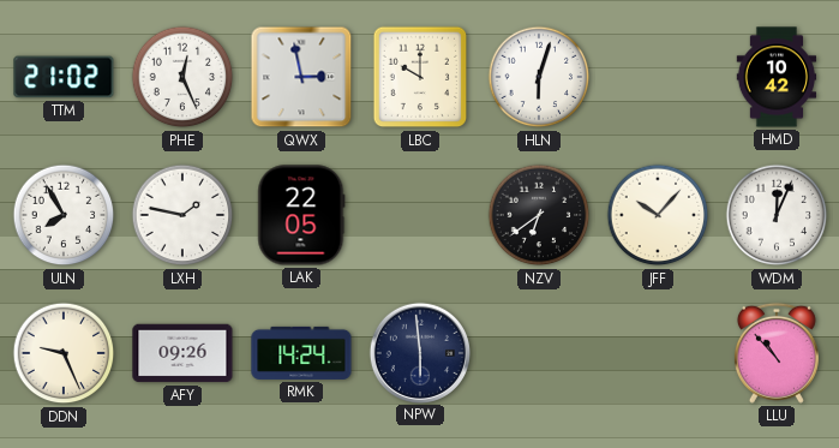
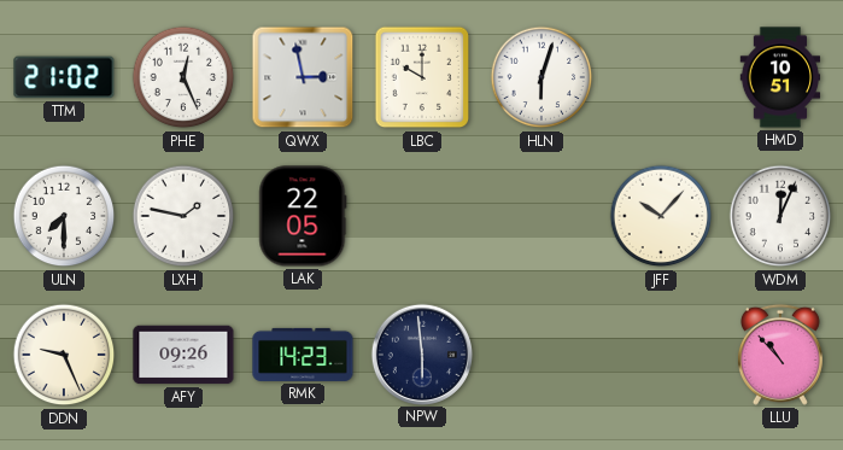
HMD: 10:42 -> 10:51
ULN: 7:55 -> 7:30
NZV: 6:39 -> none
RMK: 14:24 -> 14:23
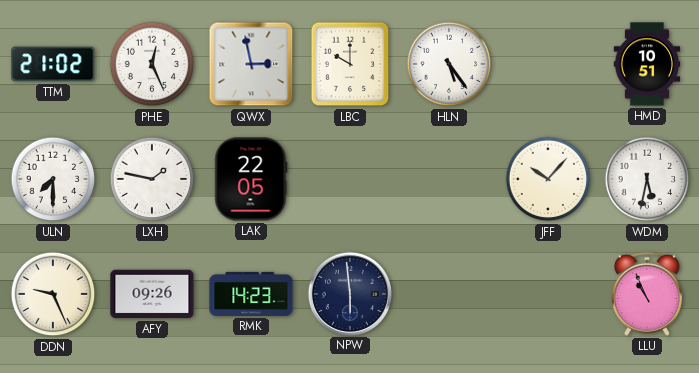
HLN: 6:03 -> 5:24
WDM: 12:04 -> 5:32
LLU: 10:53 -> 10:56
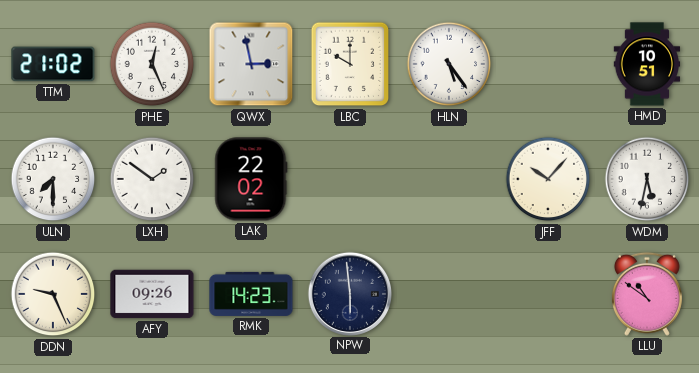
LXH: 1:47 -> 1:51
LAK: 22:05 -> 22:02
LLU: 10:56 -> 10:51
